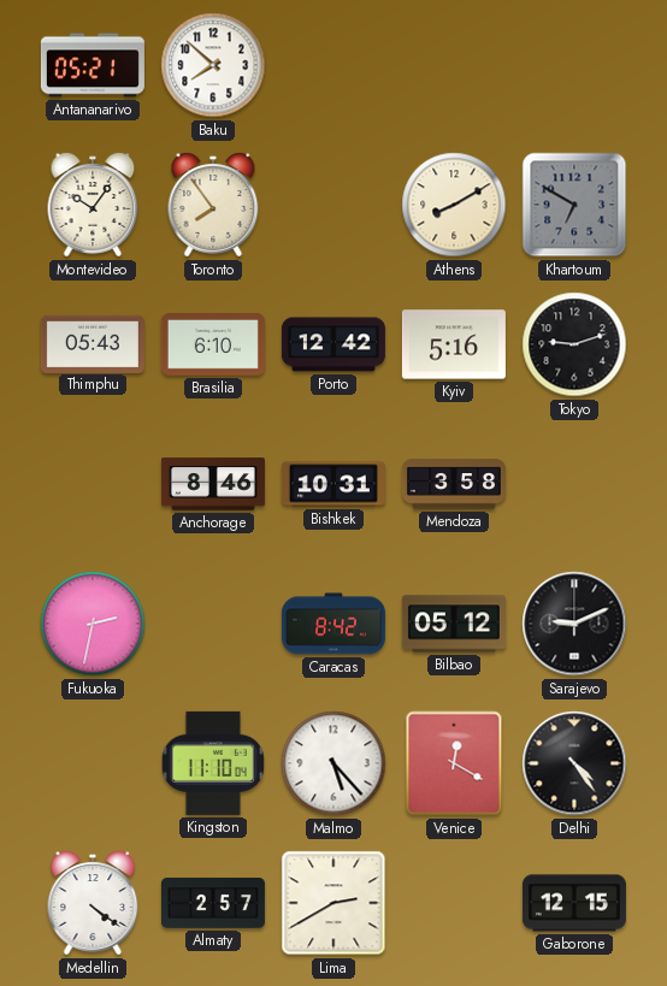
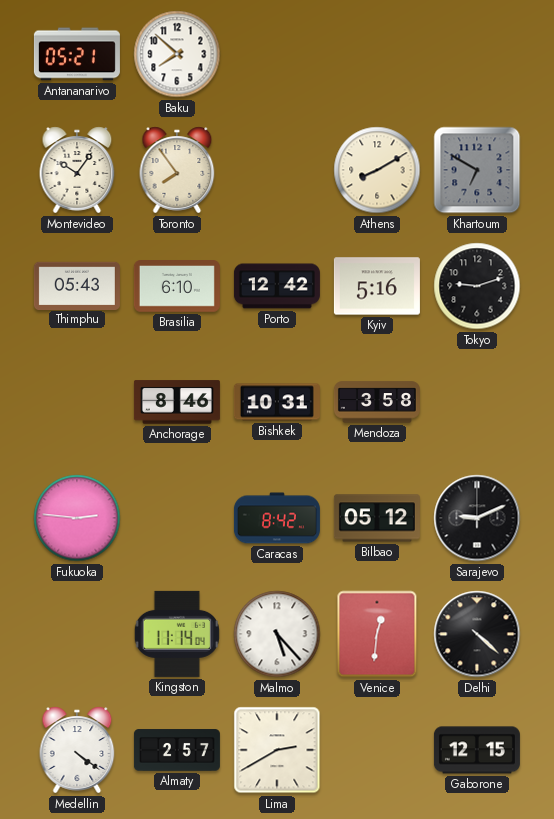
Fukuoka: 2:32 -> 2:46
Kingston: 11:10 -> 11:14
Venice: 12:20 -> 12:31
Delhi: 4:24 -> 4:22
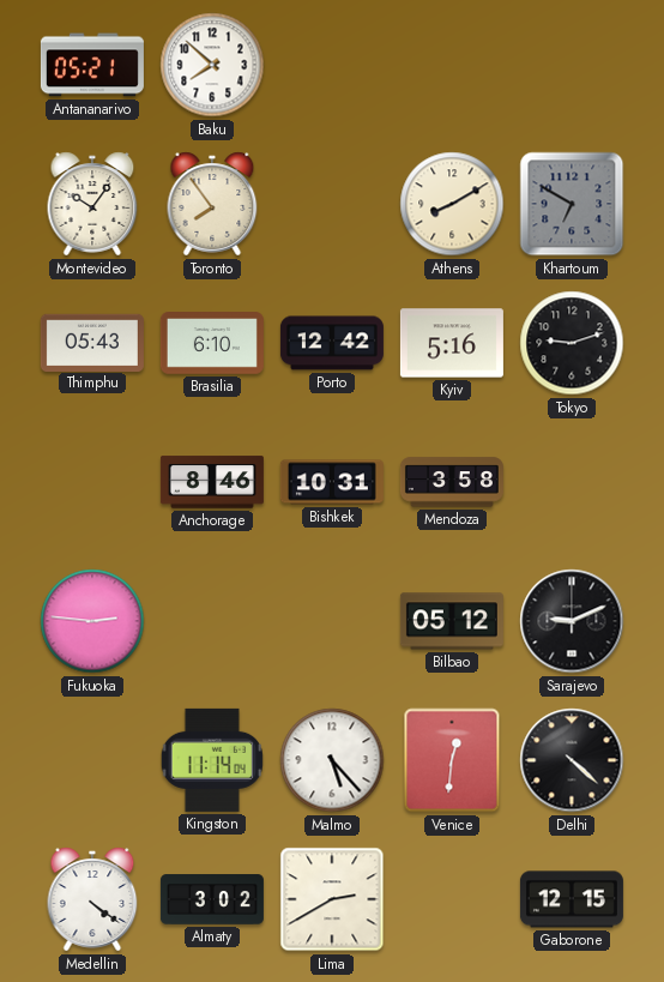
Caracas: 8:42 -> none
Almaty: 2:57 -> 3:02
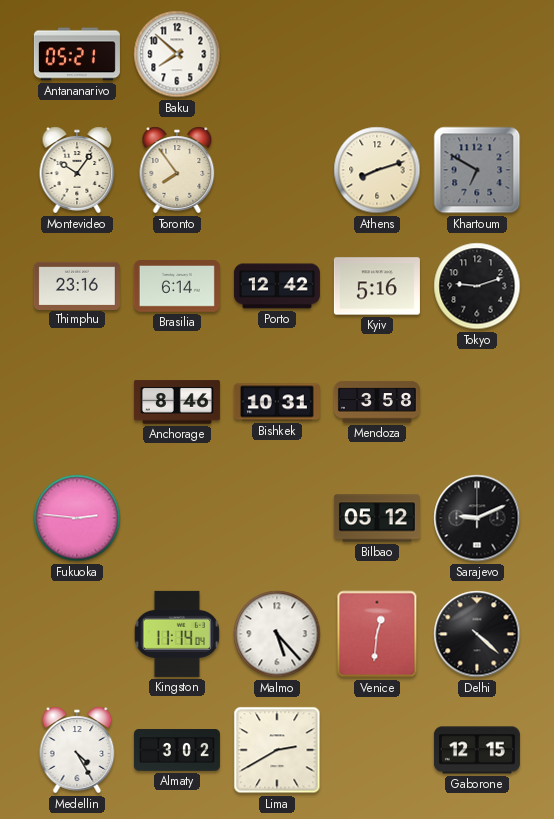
Athens: 8:10 -> 8:12
Thimphu: 05:43 -> 23:16
Brasilia: 6:10 -> 6:14
Medellin: 4:21 -> 4:25
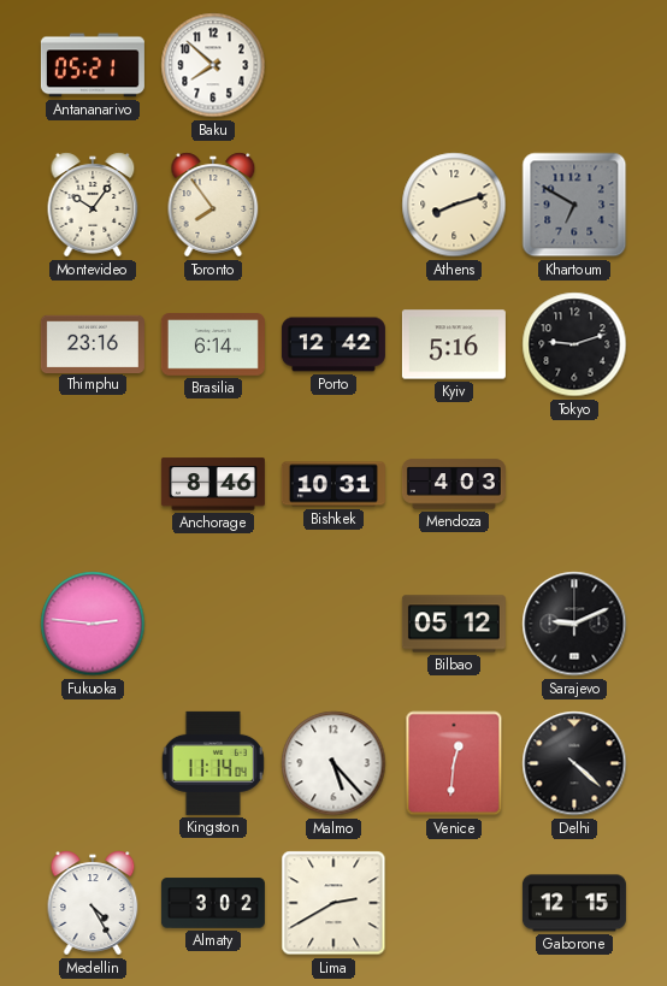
Mendoza: 3:58 -> 4:03
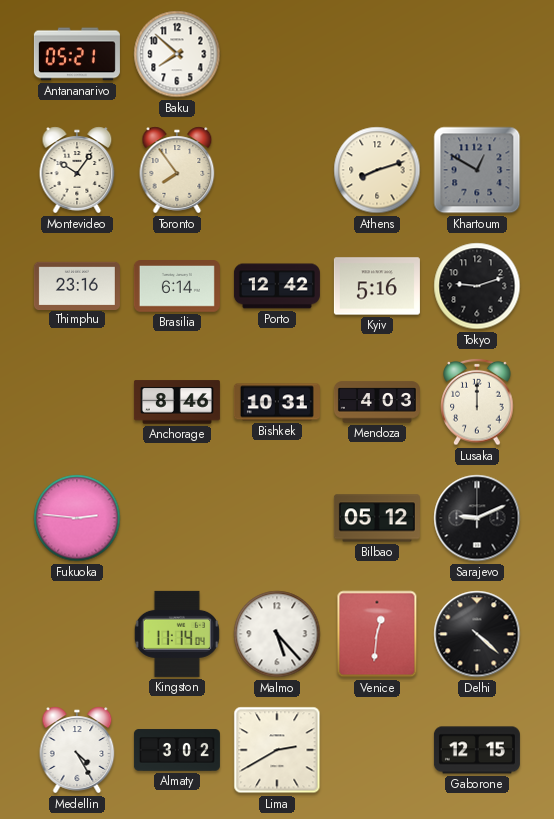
Khartoum: 6:50 -> 12:50
Lusaka: none -> 12:00
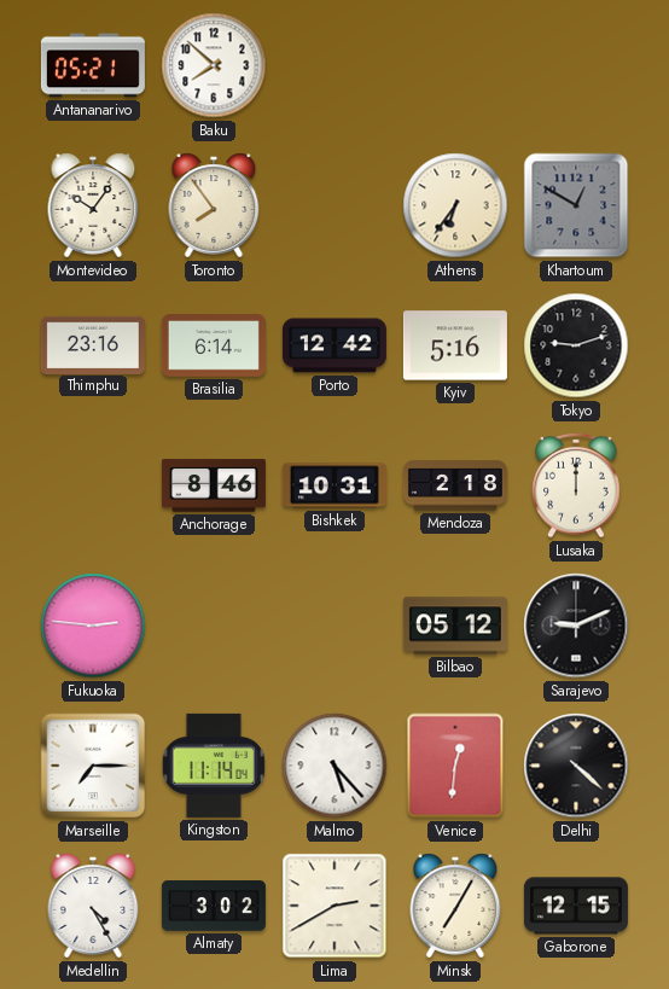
Athens: 8:12 -> 6:36
Mendoza: 4:03 -> 2:18
Marseille: none -> 7:15
Minsk: none -> 7:05
